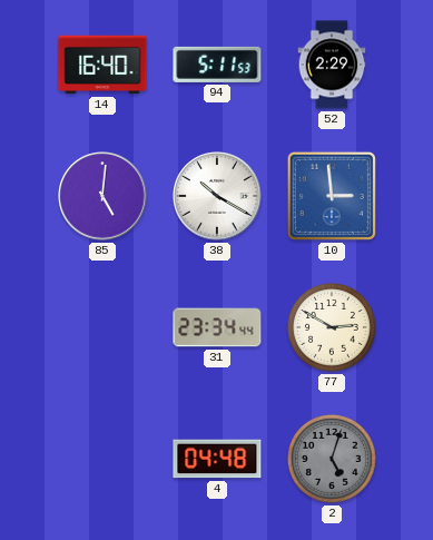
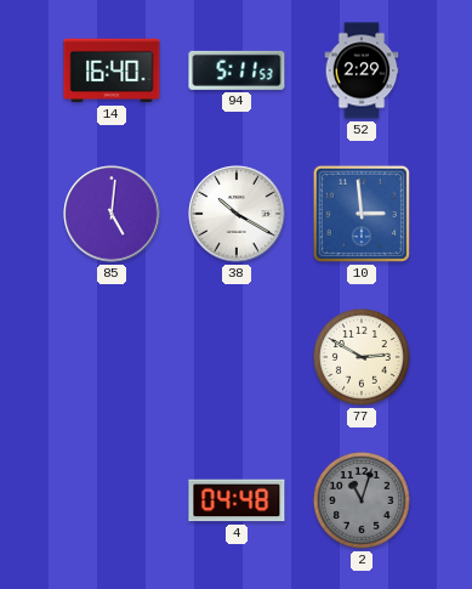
31: 23:34 -> none
2: 5:03 -> 11:03
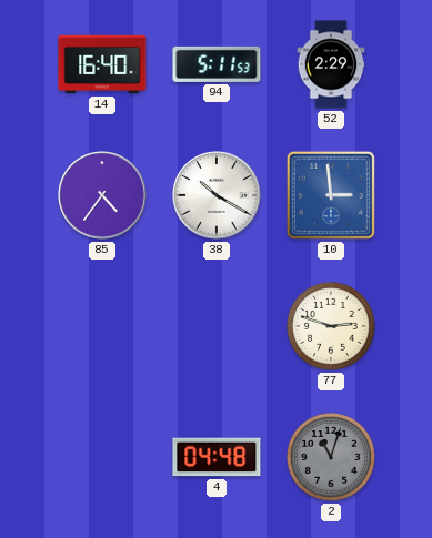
85: 5:01 -> 4:36
77: 2:50 -> 2:48
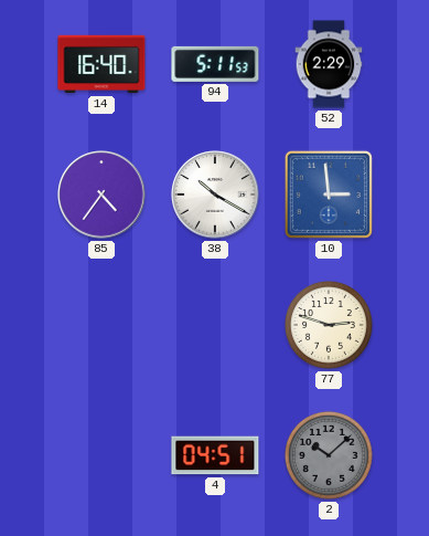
4: 04:48 -> 04:51
2: 11:03 -> 10:08
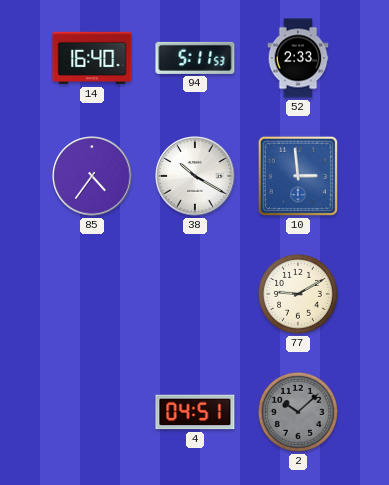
52: 2:29 -> 2:33
77: 2:48 -> 9:10
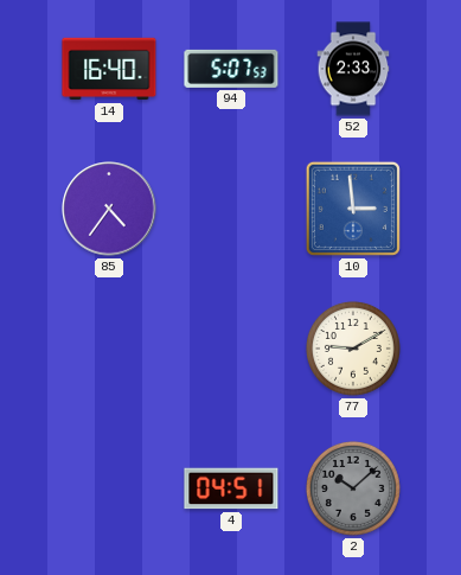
94: 5:11 -> 5:07
38: 10:20 -> none
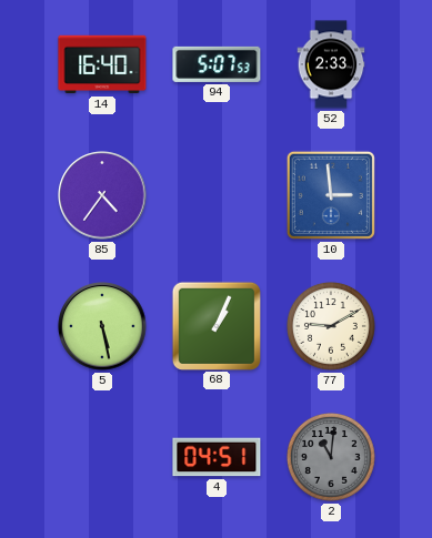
5: none -> 5:28
68: none -> 1:04
2: 10:08 -> 11:01
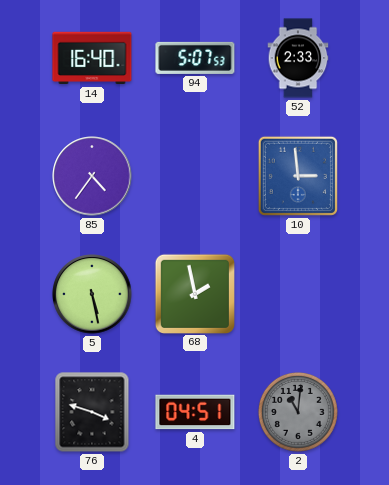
68: 1:04 -> 1:58
77: 9:10 -> none
76: none -> 3:48
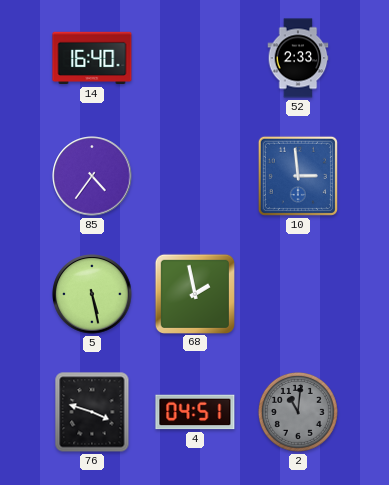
94: 5:07 -> none
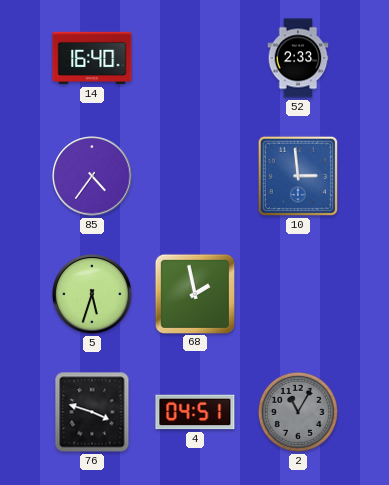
5: 5:28 -> 5:33
2: 11:01 -> 11:05
